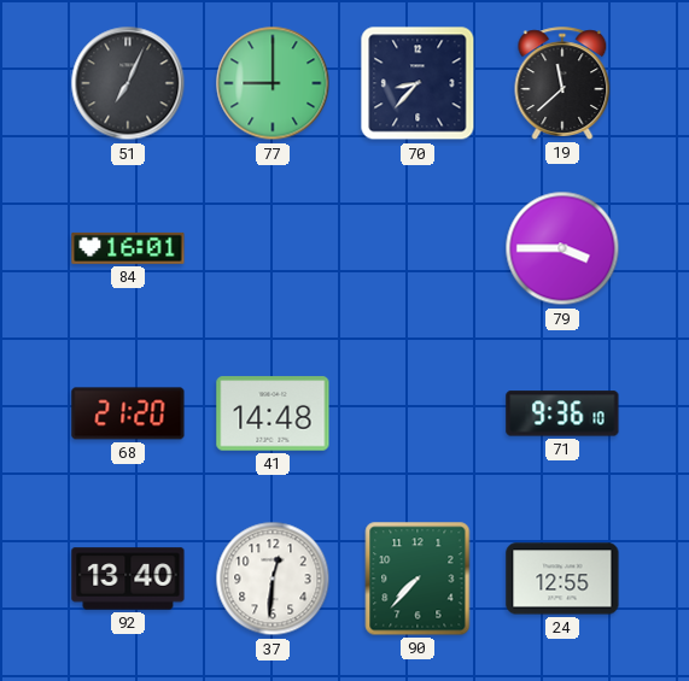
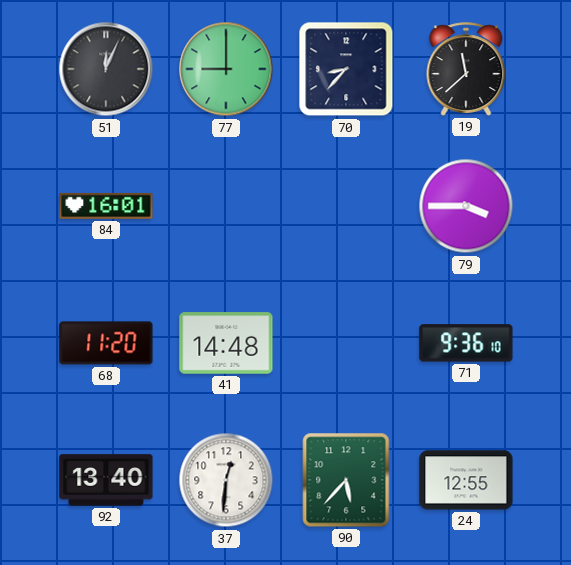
51: 7:04 -> 12:04
68: 21:20 -> 11:20
90: 7:37 -> 5:37
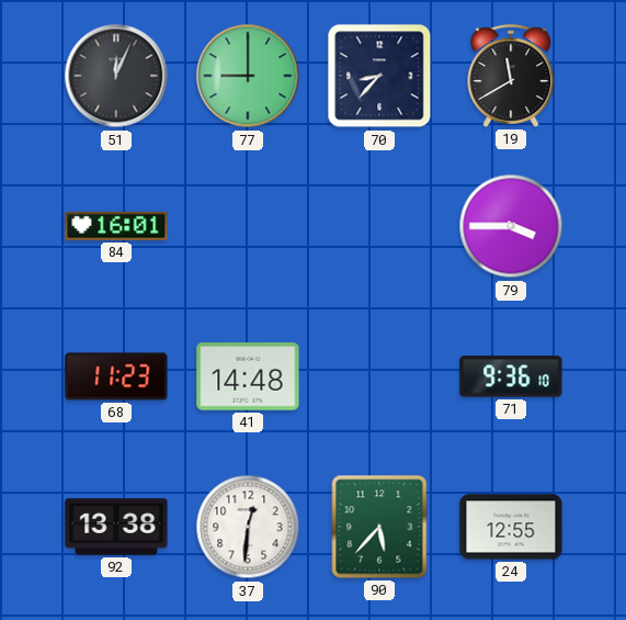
19: 11:38 -> 11:40
68: 11:20 -> 11:23
92: 13:40 -> 13:38
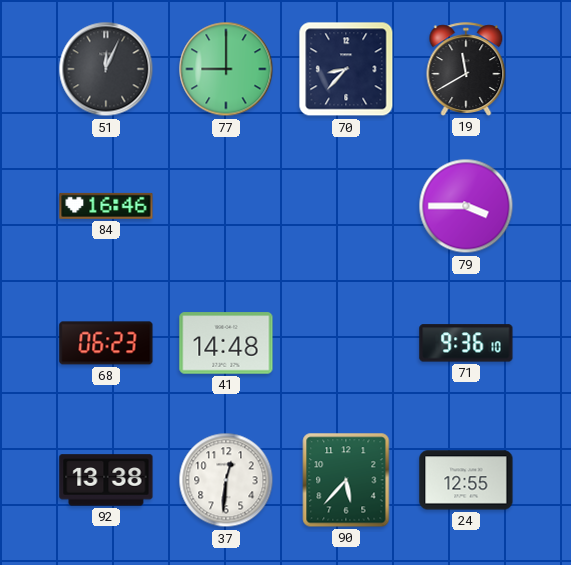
84: 16:01 -> 16:46
68: 11:23 -> 06:23
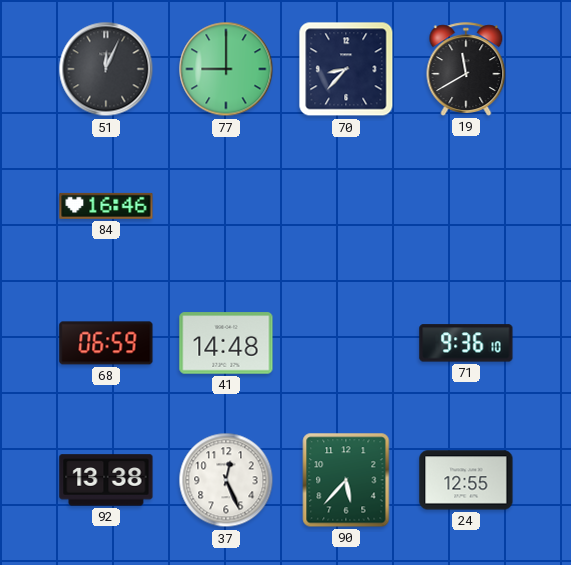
79: 3:45 -> none
68: 06:23 -> 06:59
37: 12:31 -> 12:26
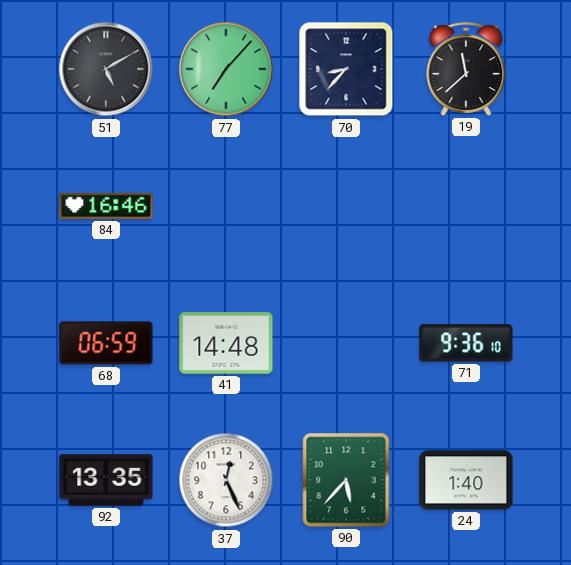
51: 12:04 -> 5:10
77: 9:00 -> 7:07
19: 11:40 -> 11:38
92: 13:38 -> 13:35
24: 12:55 -> 1:40
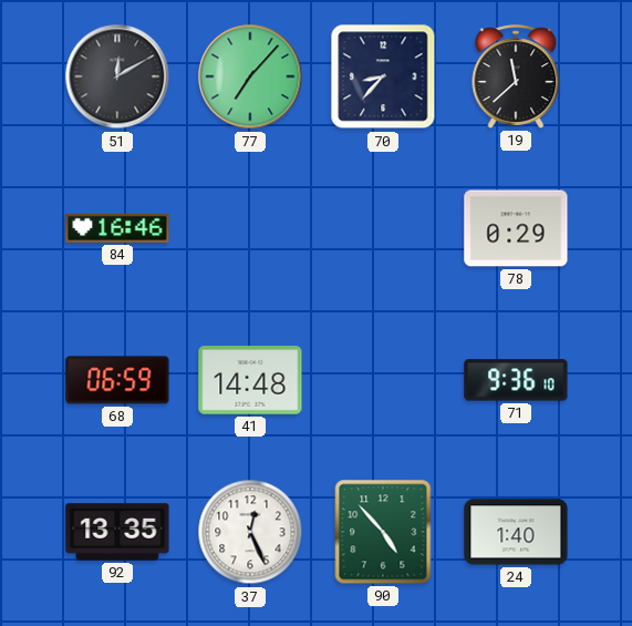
51: 5:10 -> 12:10
78: none -> 0:29
90: 5:37 -> 4:53
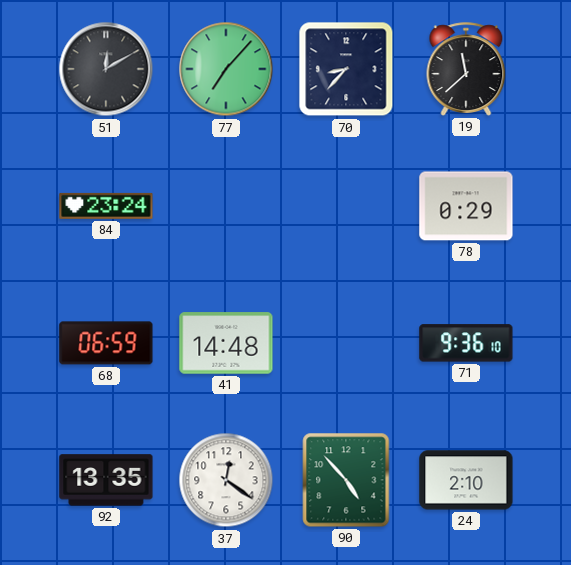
84: 16:46 -> 23:24
37: 12:26 -> 12:21
24: 1:40 -> 2:10
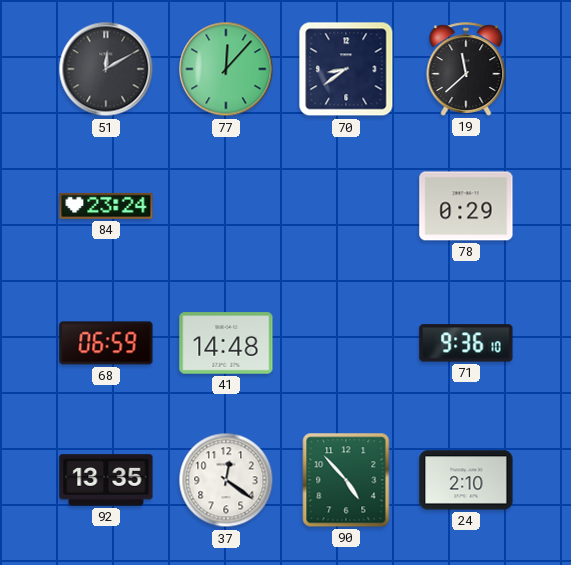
77: 7:07 -> 12:07
70: 8:37 -> 8:39
